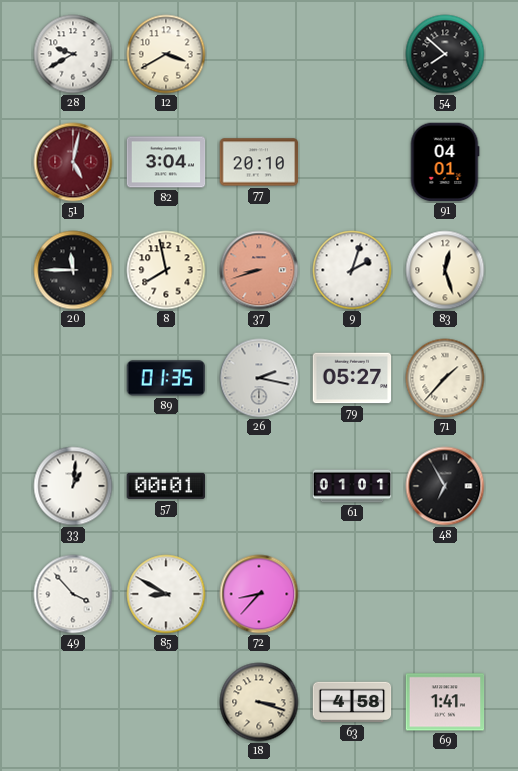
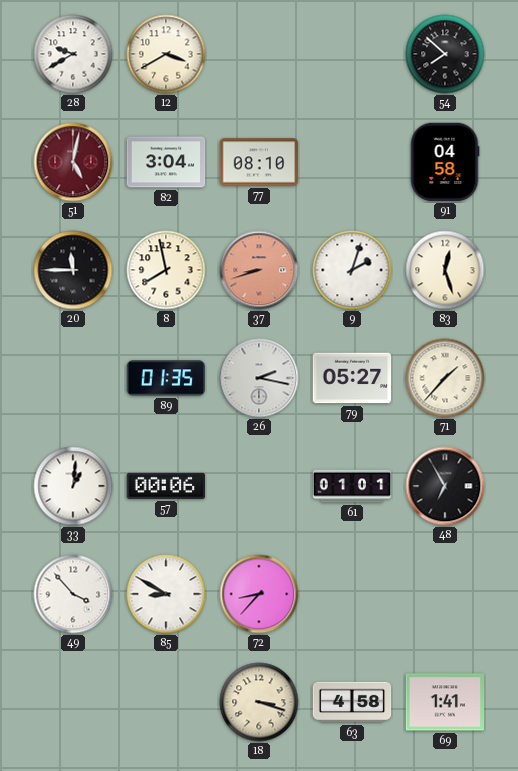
77: 20:10 -> 08:10
91: 04:01 -> 04:58
57: 00:01 -> 00:06
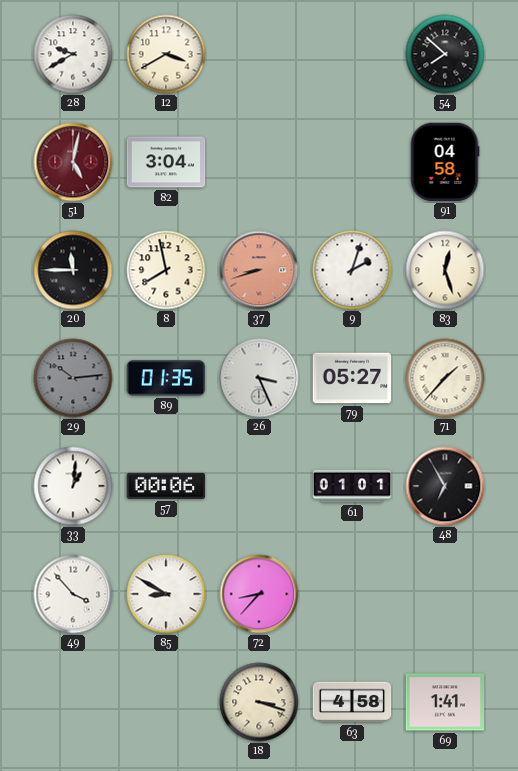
77: 08:10 -> none
29: none -> 10:14
26: 2:17 -> 3:26
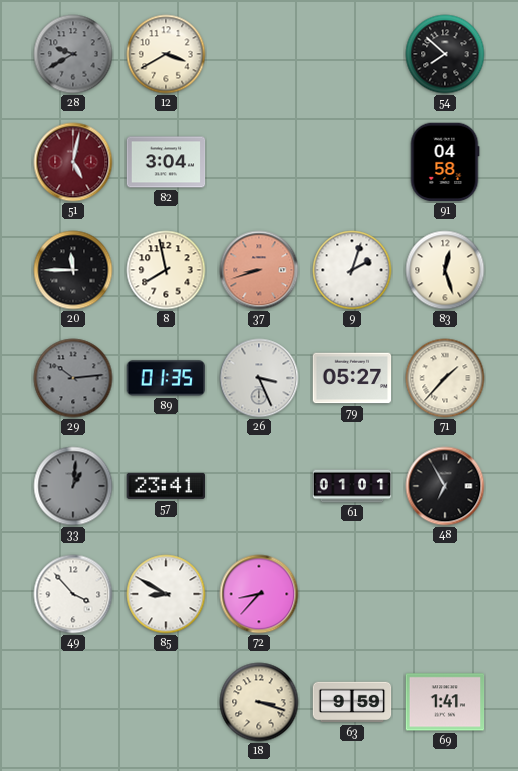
28 dial: white -> grey
33 dial: white -> grey
57: 00:06 -> 23:41
63: 4:58 -> 9:59
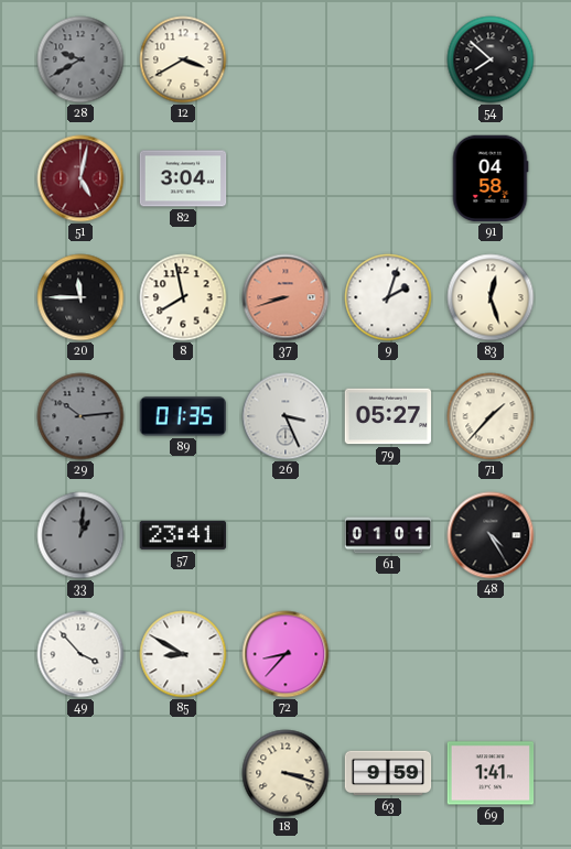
48: 6:55 -> 4:25
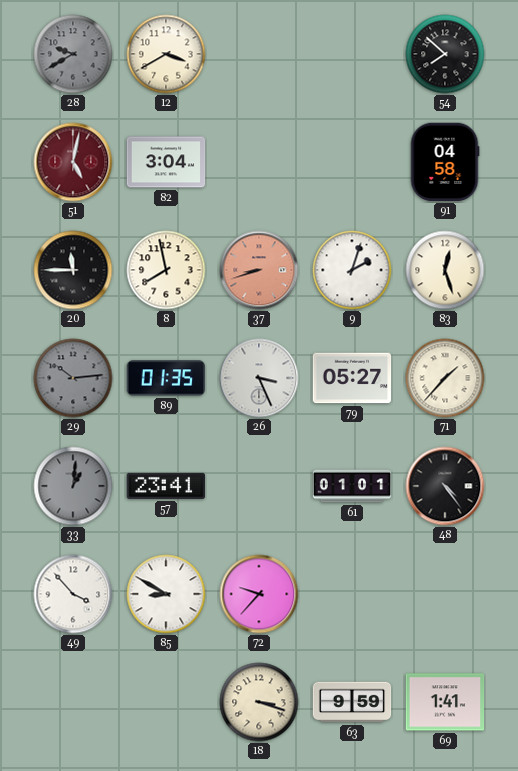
48: 4:25 -> 4:24
72: 8:37 -> 9:37
